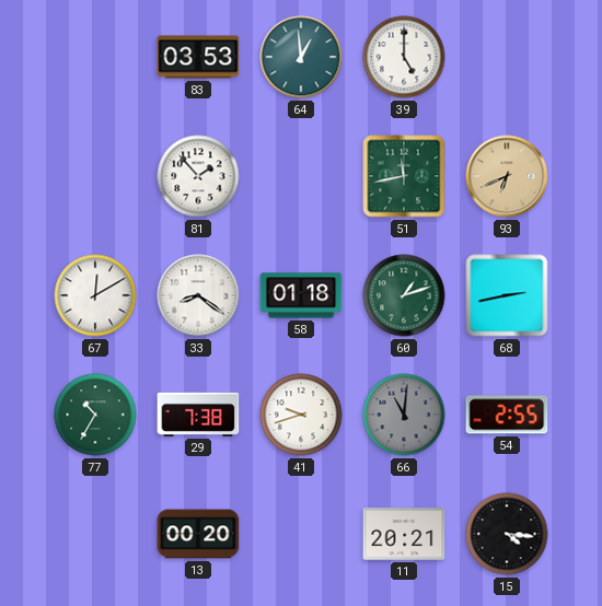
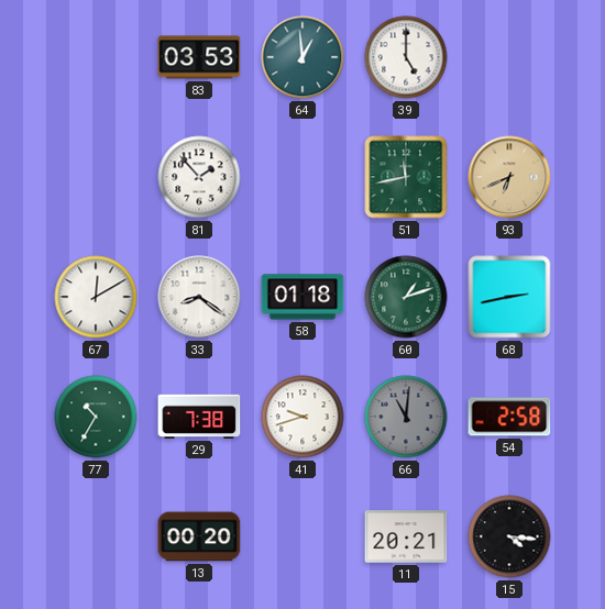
54: 2:55 -> 2:58
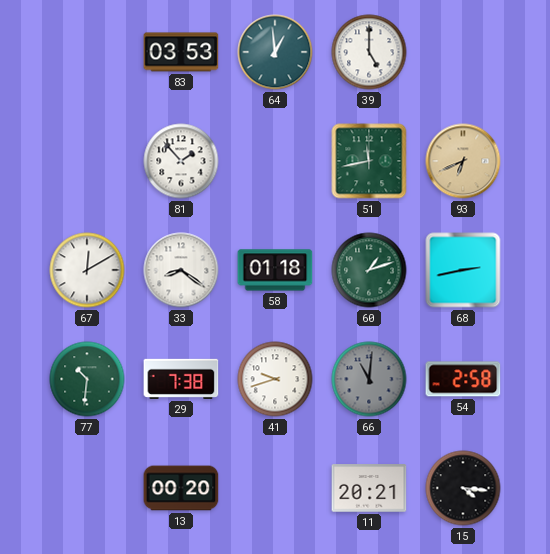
77: 10:35 -> 10:31
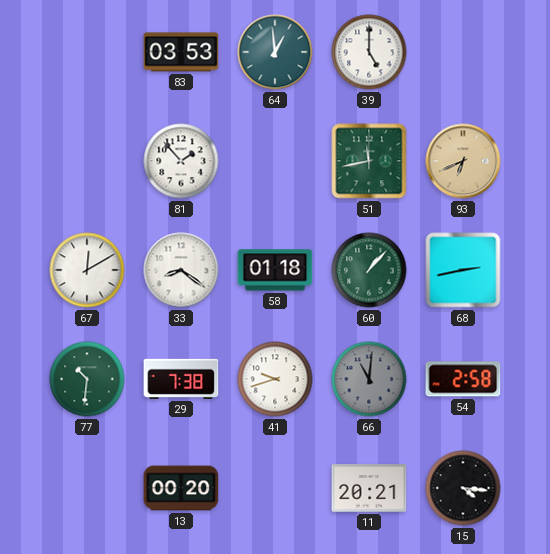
60: 1:12 -> 1:07
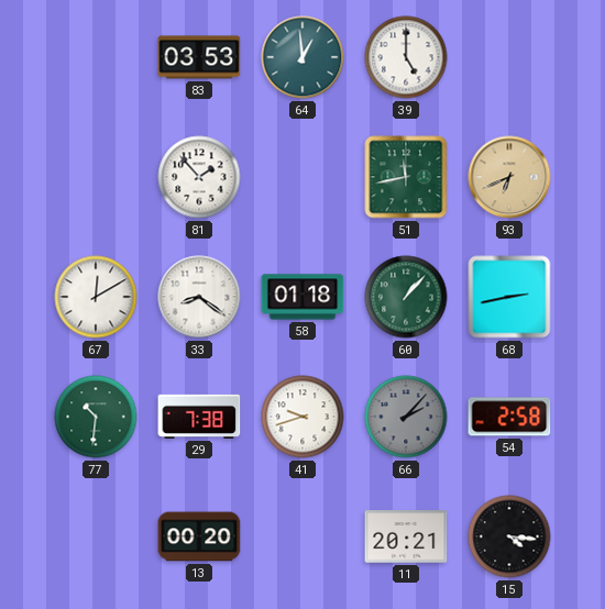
66: 11:01 -> 2:07
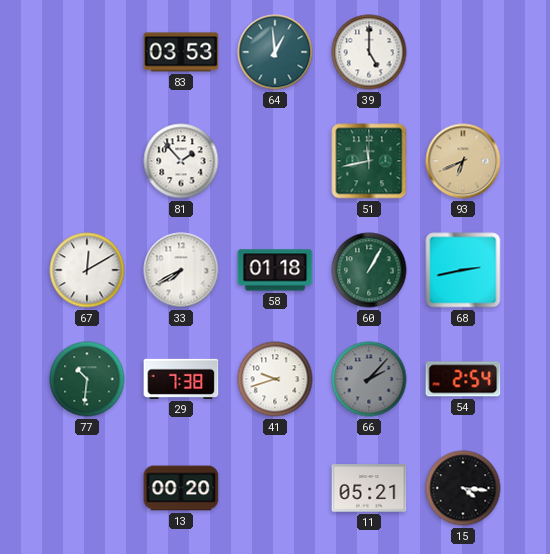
33: 8:21 -> 7:40
60: 1:07 -> 1:05
54: 2:58 -> 2:54
11: 20:21 -> 05:21
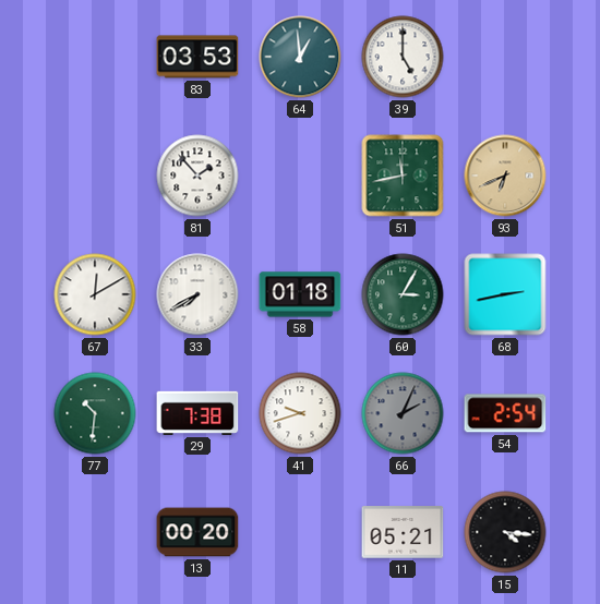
60: 1:05 -> 3:05
66: 2:07 -> 2:04
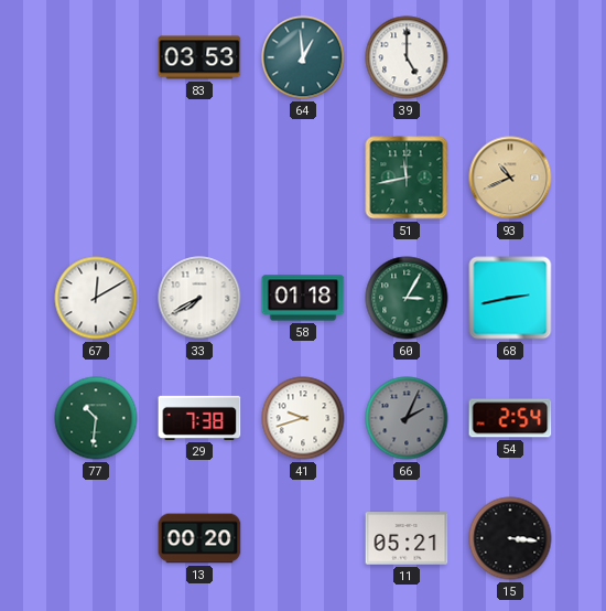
81: 1:53 -> none
93: 6:41 -> 10:41
15: 4:16 -> 3:16
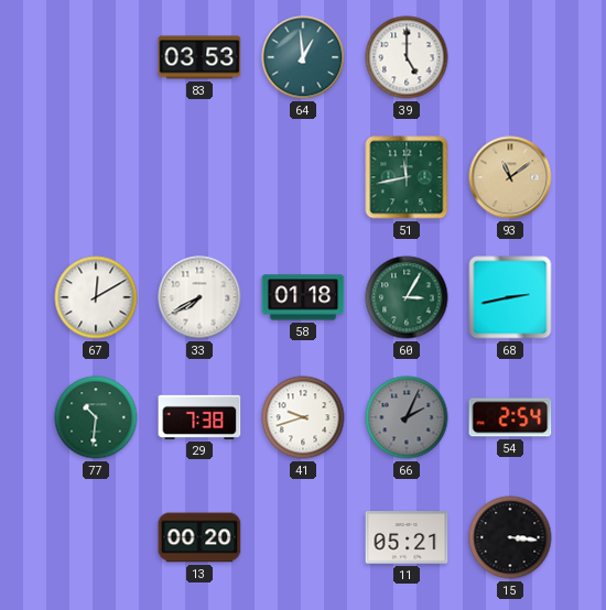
93: 10:41 -> 11:09
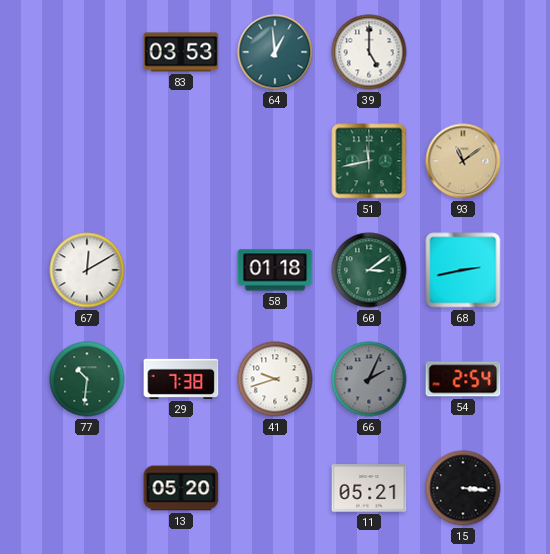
33: 7:40 -> none
60: 3:05 -> 3:09
13: 00:20 -> 05:20
